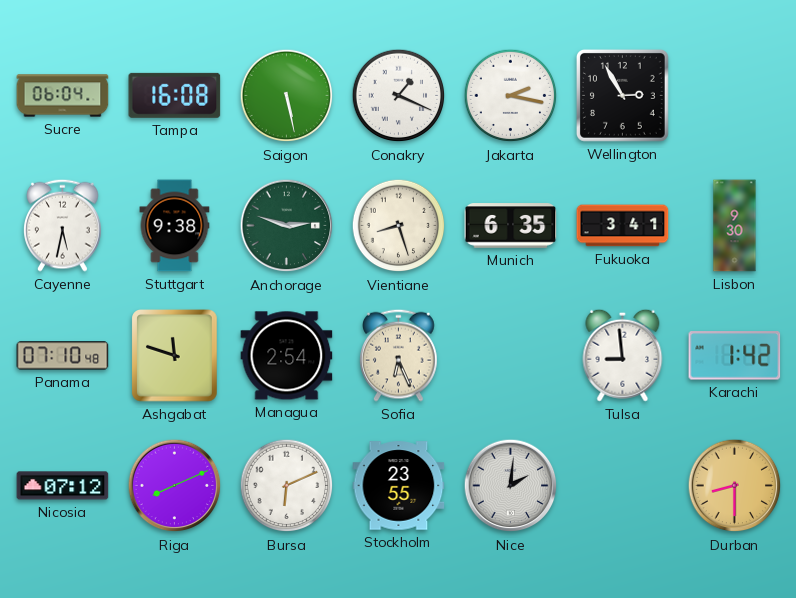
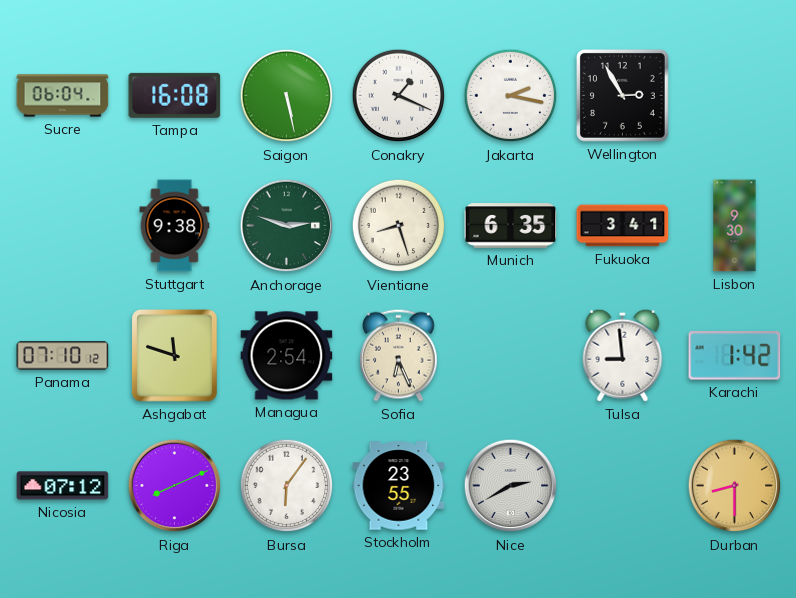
Cayenne: 5:32 -> none
Panama: 07:10:48 -> 07:10:12
Bursa: 6:11 -> 6:06
Nice: 2:01 -> 2:40
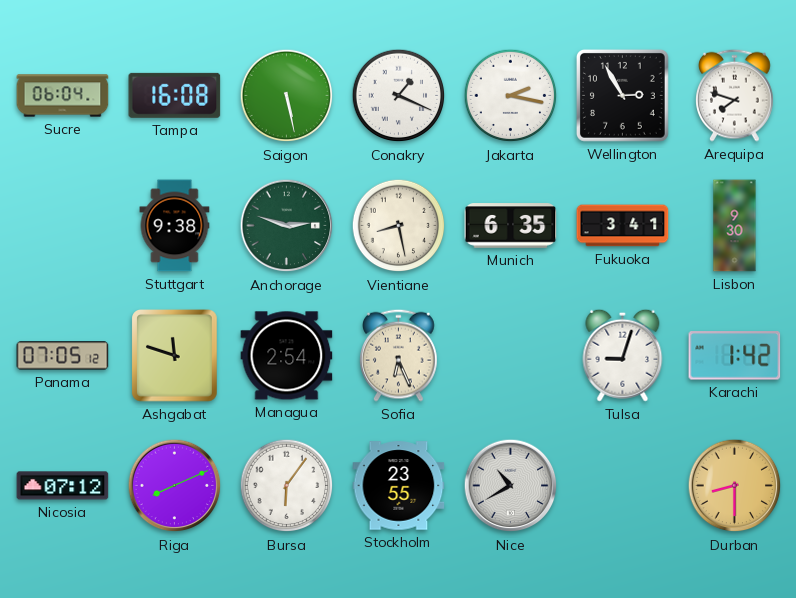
Arequipa: none -> 7:48
Vientiane: 8:27 -> 8:28
Panama: 07:10 -> 07:05
Tulsa: 8:59 -> 9:03
Nice: 2:40 -> 10:40
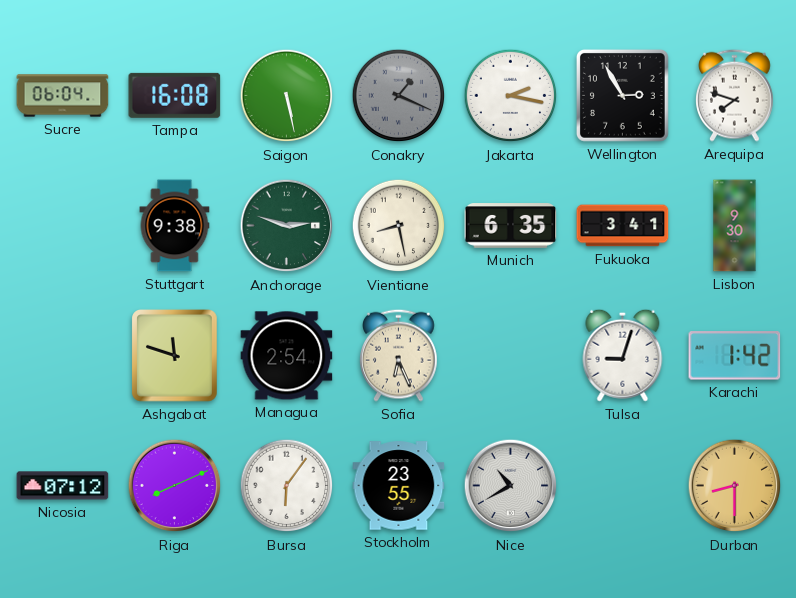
Conakry dial: white -> grey
Panama: 07:05 -> none
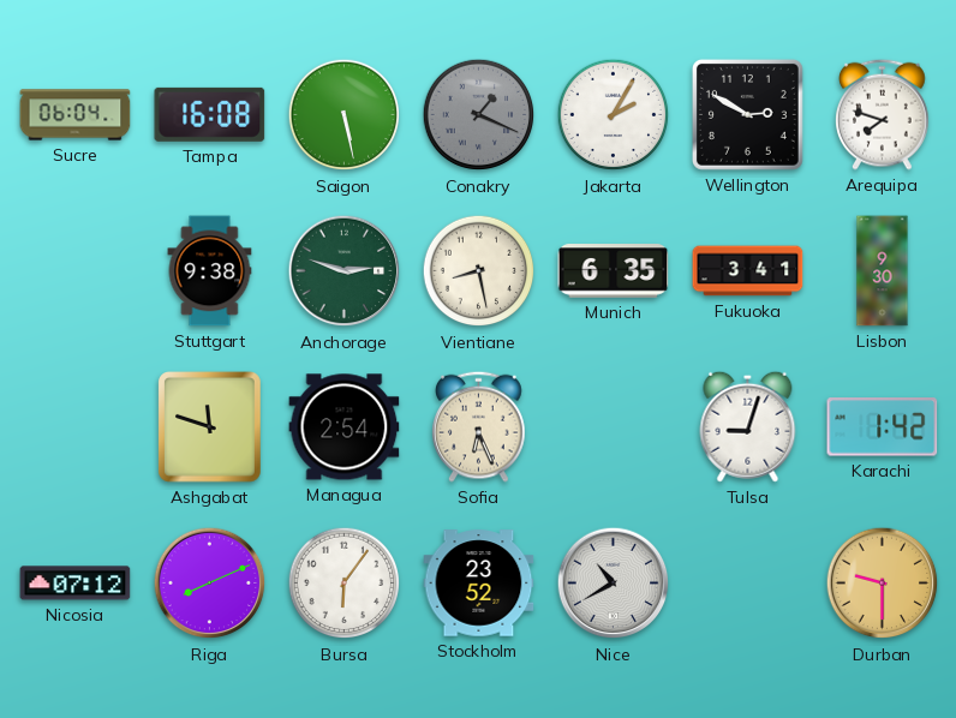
Jakarta: 2:17 -> 2:05
Wellington: 2:55 -> 2:50
Stockholm: 23:55 -> 23:52
Durban: 8:30 -> 9:30
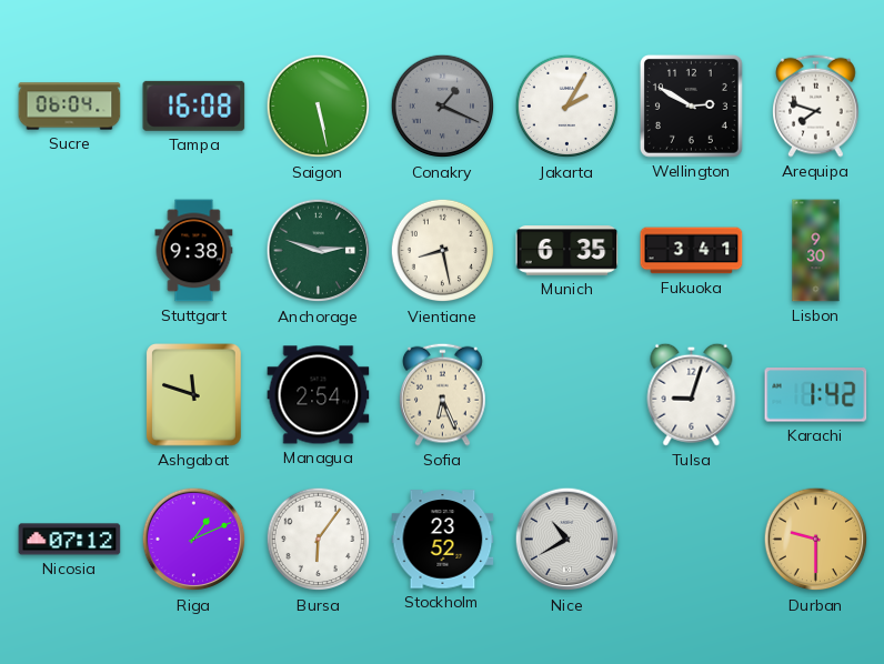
Riga: 8:11 -> 1:11
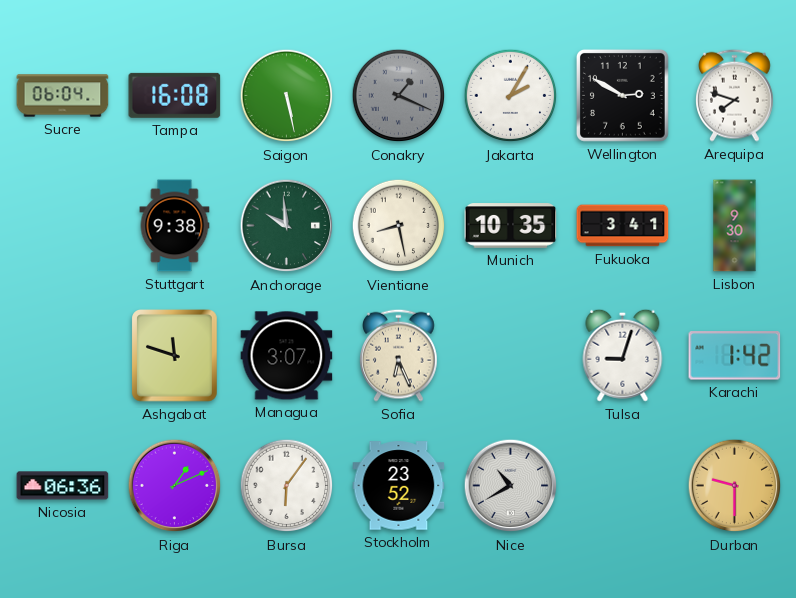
Anchorage: 2:48 -> 9:59
Munich: 6:35 -> 10:35
Managua: 2:54 -> 3:07
Nicosia: 07:12 -> 06:36
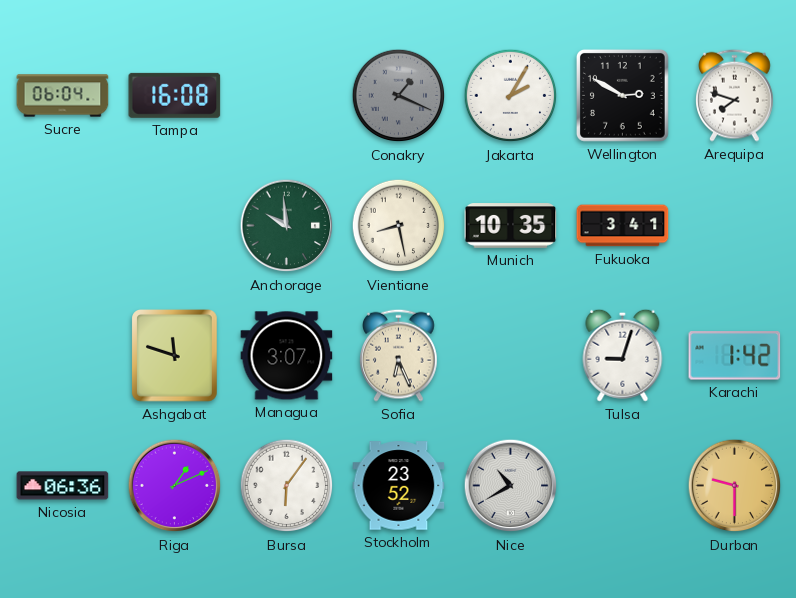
Saigon: 5:28 -> none
Stuttgart: 9:38 -> none
Lisbon: 9:30 -> none
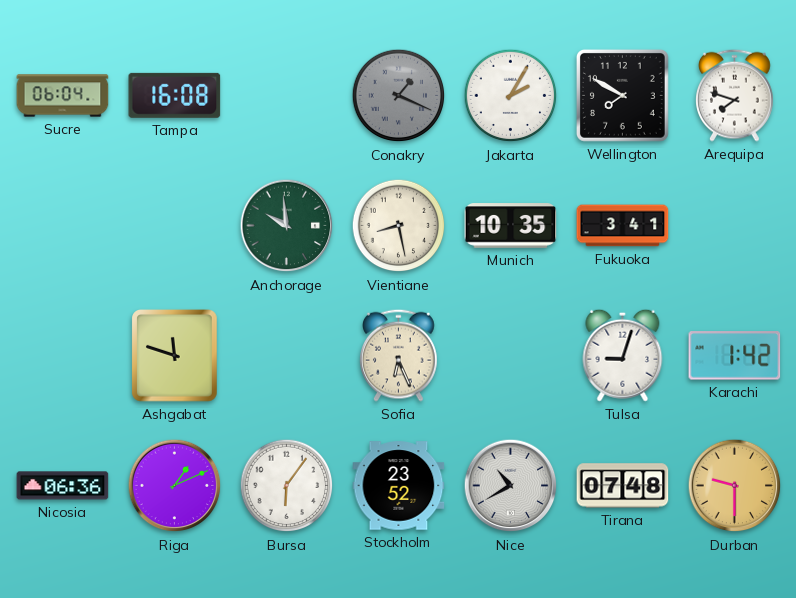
Wellington: 2:50 -> 7:50
Managua: 3:07 -> none
Tirana: none -> 07:48
